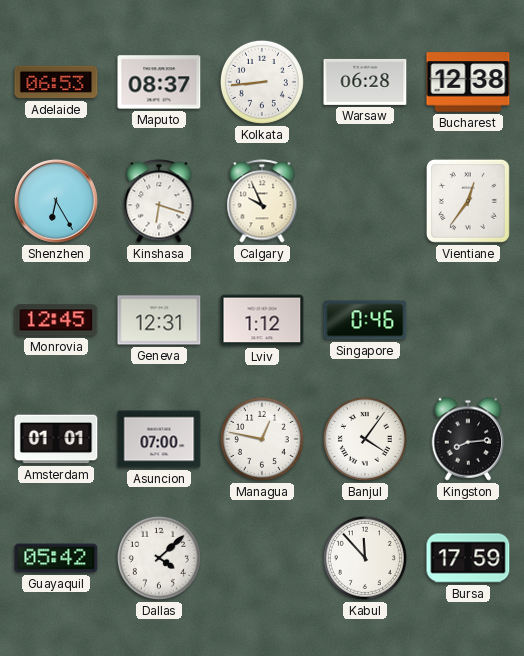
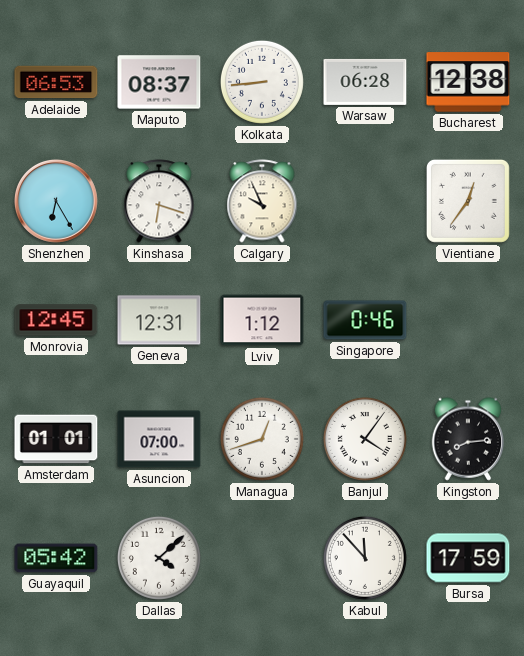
Managua: 12:47 -> 12:42
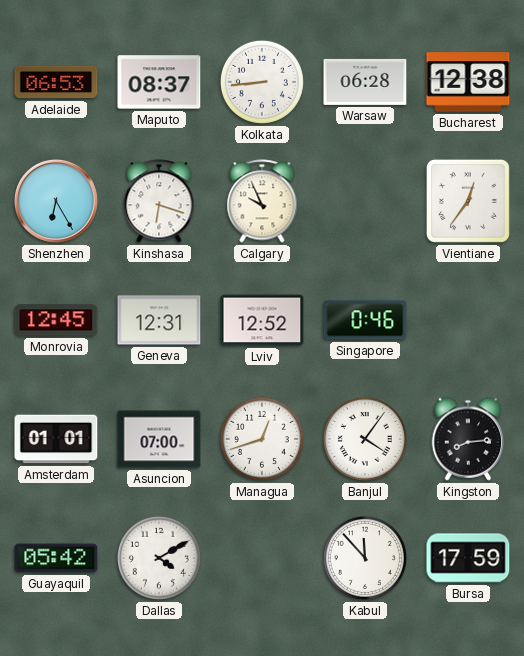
Lviv: 1:12 -> 12:52
Dallas: 4:08 -> 4:10
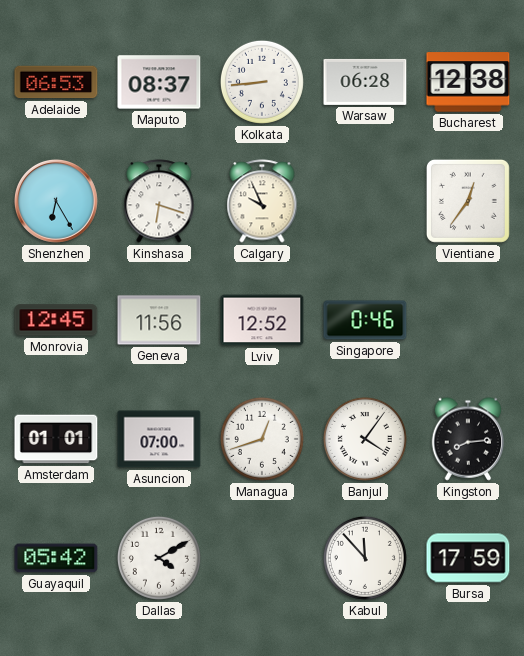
Geneva: 12:31 -> 11:56
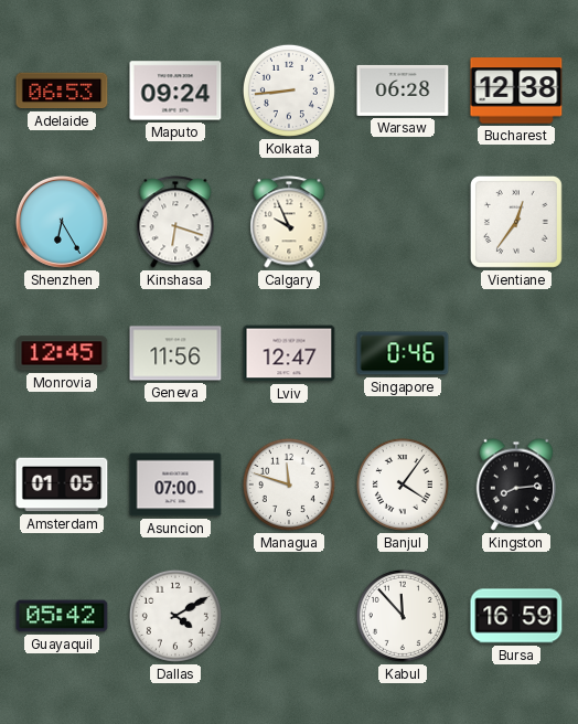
Maputo: 08:37 -> 09:24
Lviv: 12:52 -> 12:47
Amsterdam: 01:01 -> 01:05
Managua: 12:42 -> 11:48
Bursa: 17:59 -> 16:59
